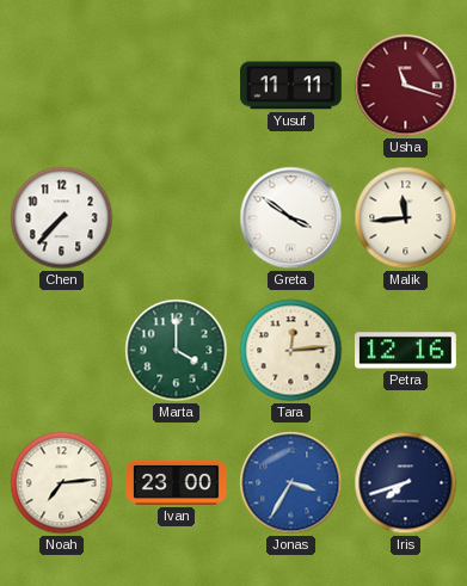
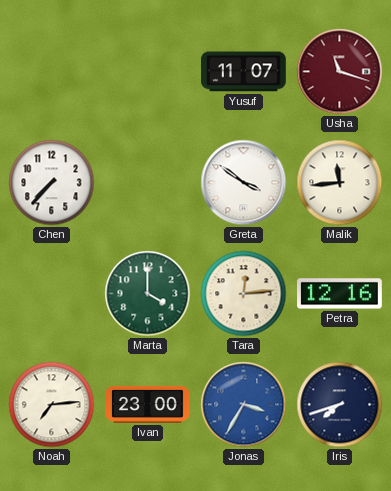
Yusuf: 11:11 -> 11:07
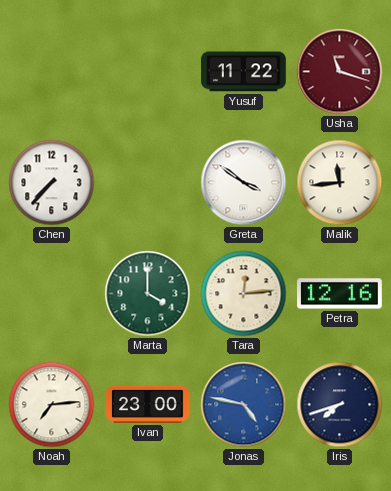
Yusuf: 11:07 -> 11:22
Jonas: 3:35 -> 4:47
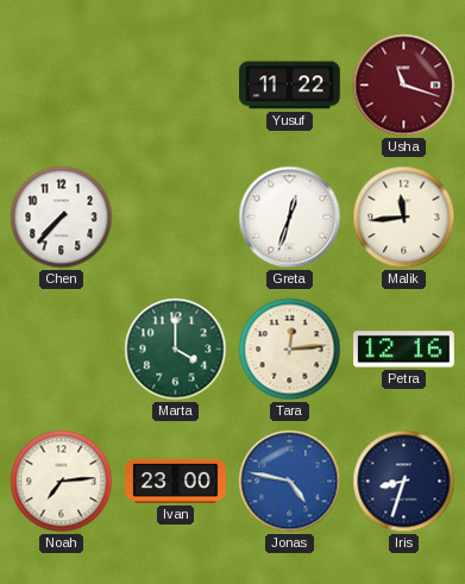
Greta: 3:51 -> 12:33
Iris: 7:42 -> 8:33
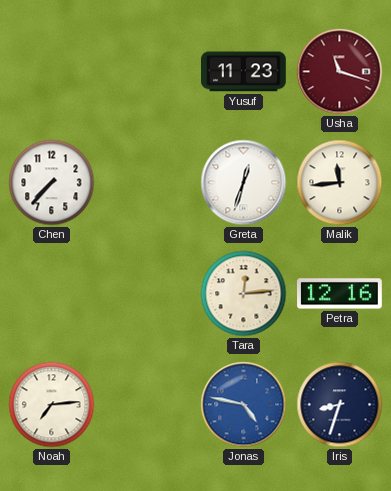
Yusuf: 11:22 -> 11:23
Marta: 4:00 -> none
Ivan: 23:00 -> none
